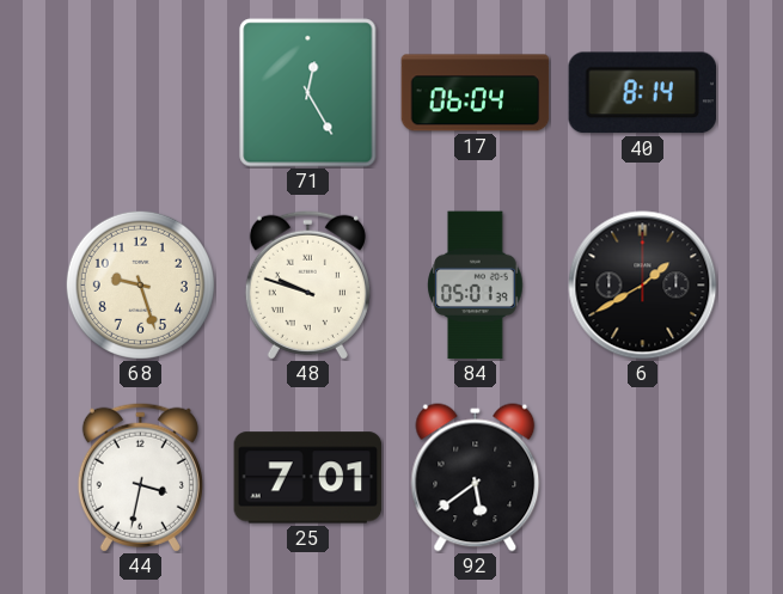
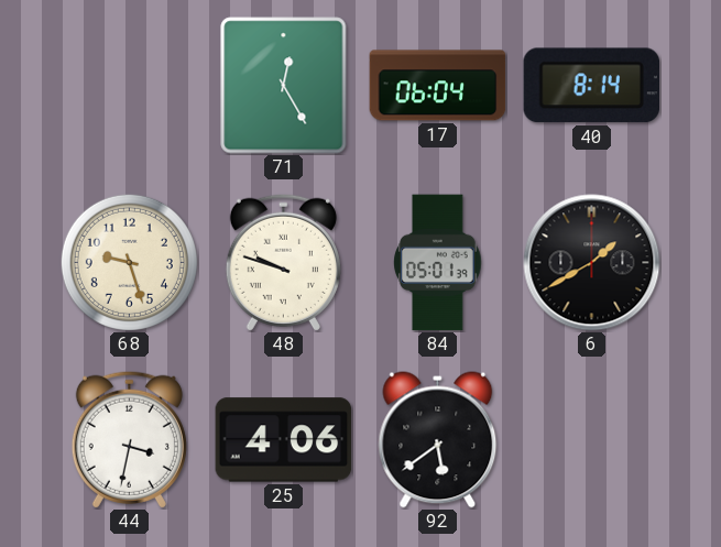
25: 7:01 -> 4:06
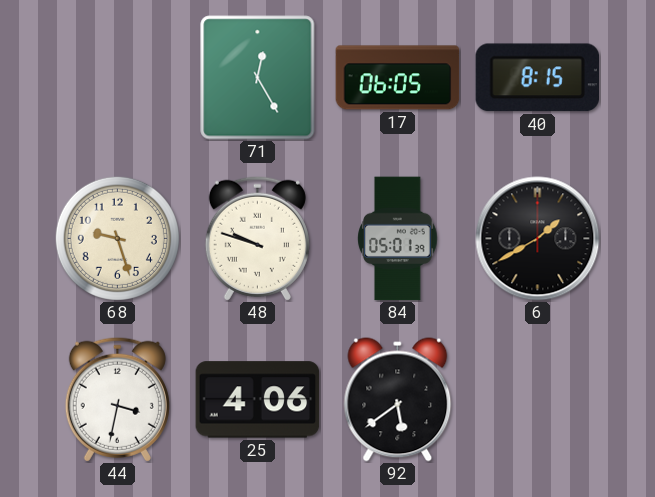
17: 06:04 -> 06:05
40: 8:14 -> 8:15
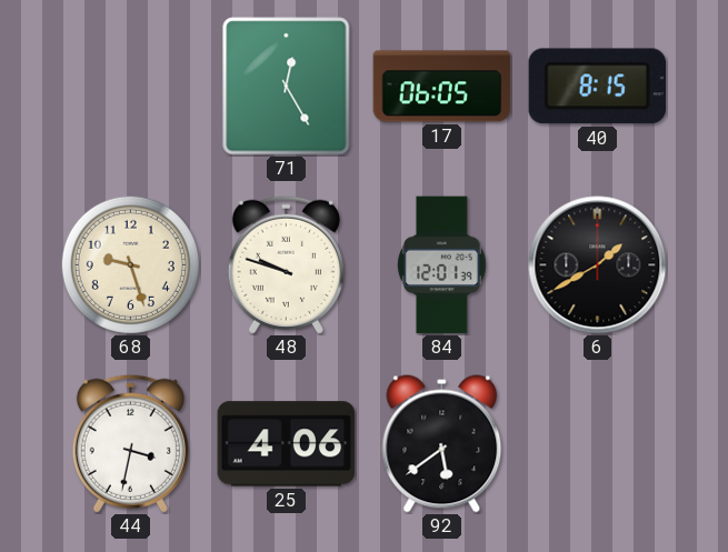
84: 05:01 -> 12:01
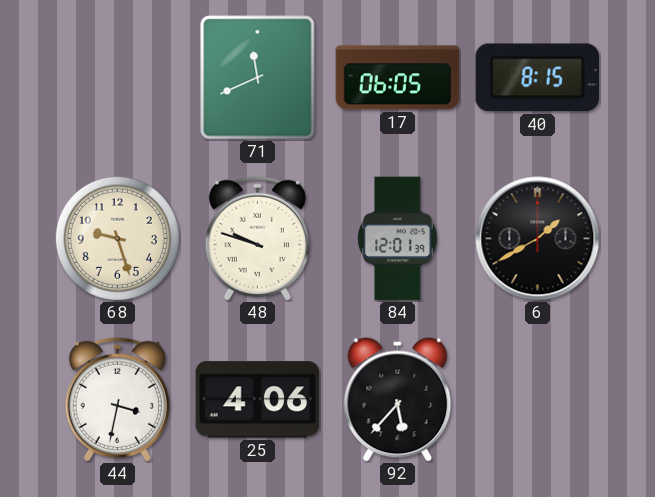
71: 12:25 -> 11:41
92: 5:39 -> 5:37
